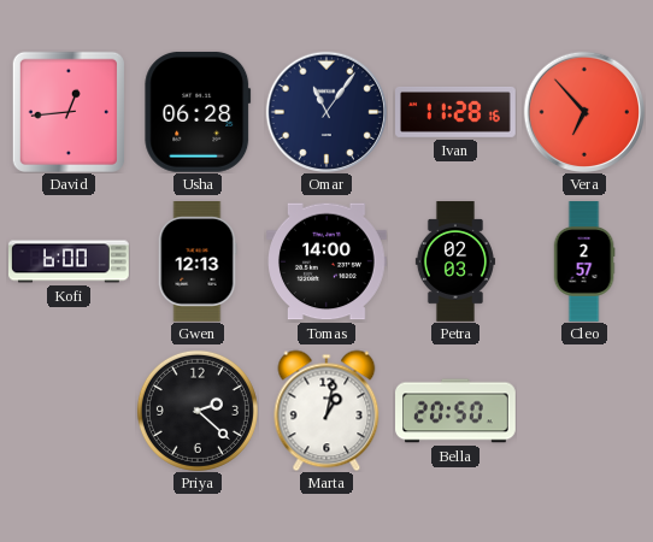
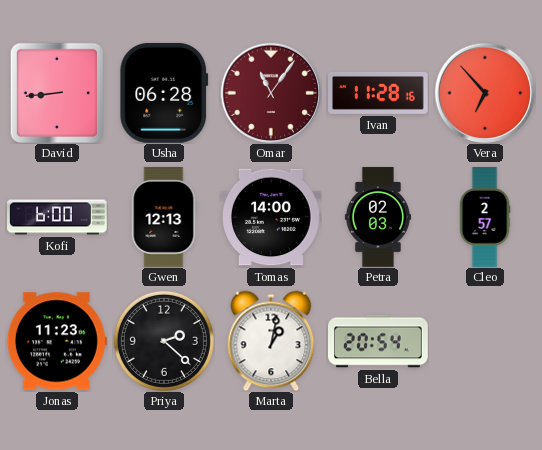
David: 12:44 -> 8:44
Omar dial: navy -> burgundy
Jonas: none -> 11:23
Bella: 20:50 -> 20:54
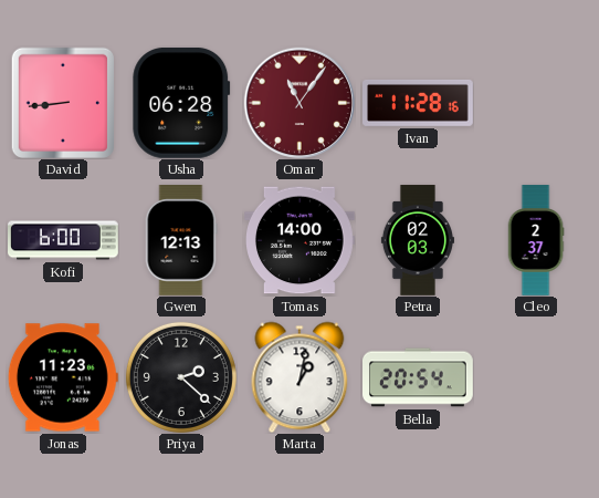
Vera: 6:53 -> none
Cleo: 2:57 -> 2:37
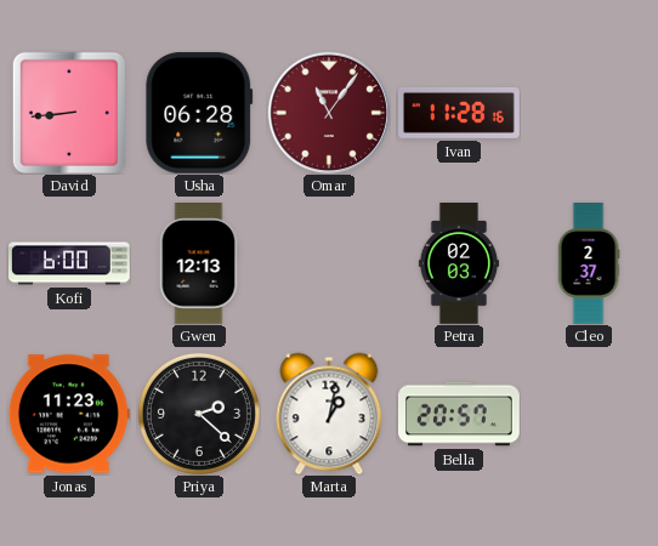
Tomas: 14:00 -> none
Bella: 20:54 -> 20:57
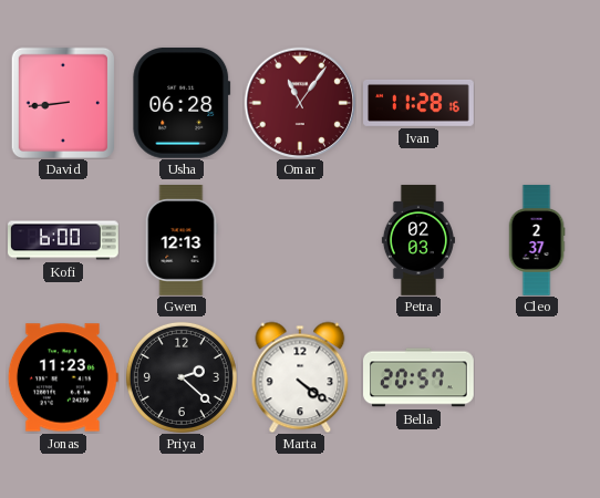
Marta: 1:02 -> 4:21
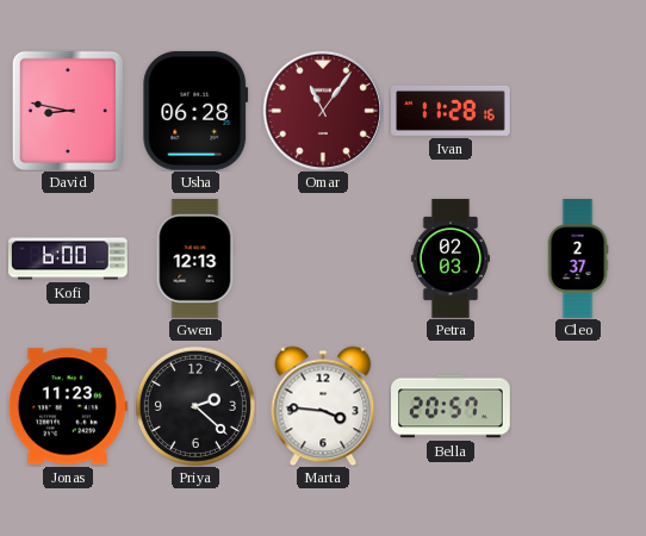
David: 8:44 -> 8:47
Marta: 4:21 -> 3:46
